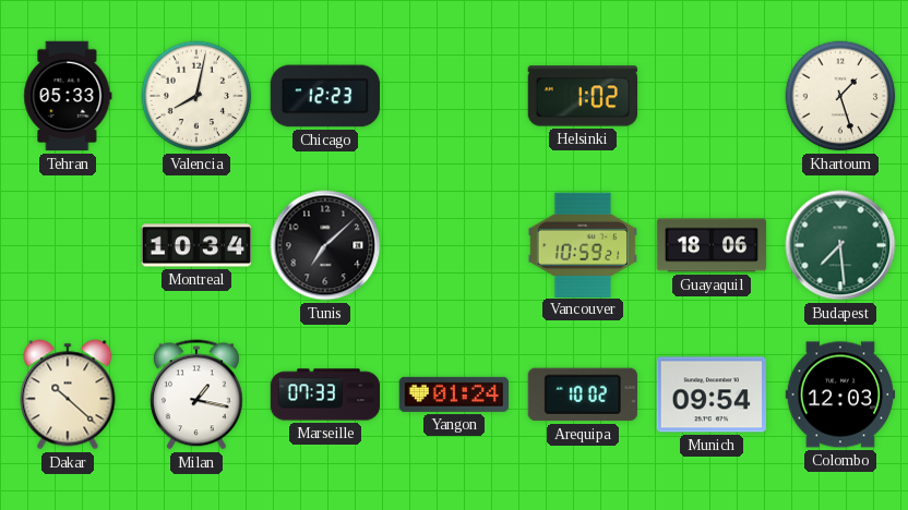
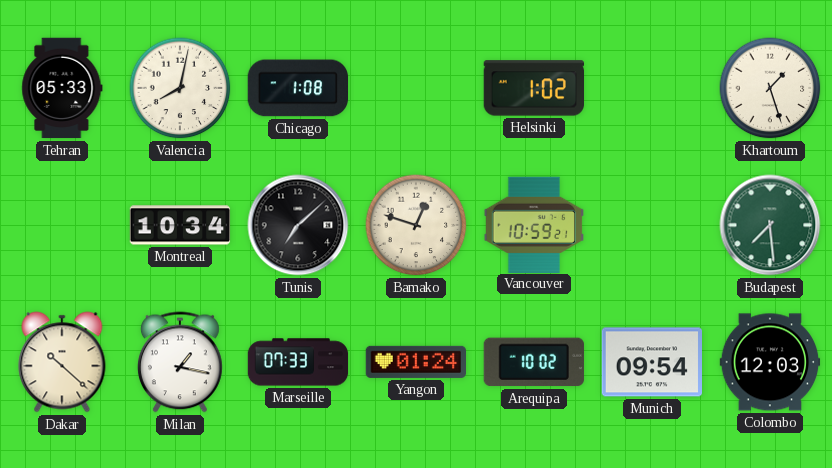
Chicago: 12:23 -> 1:08
Bamako: none -> 12:48
Guayaquil: 18:06 -> none
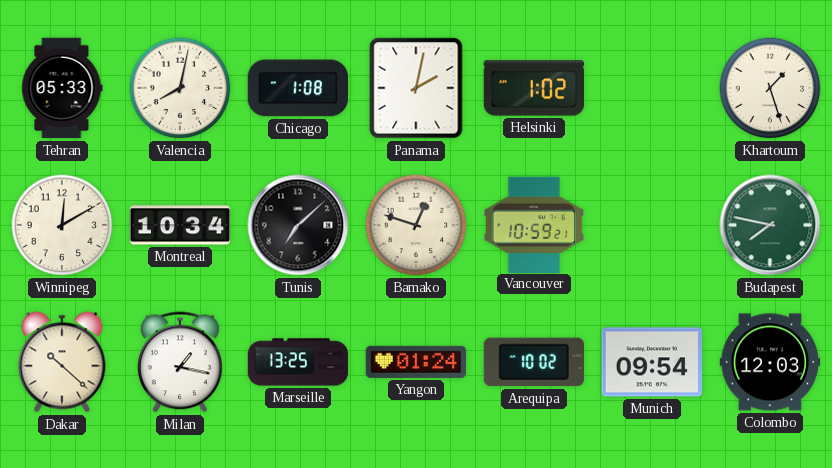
Panama: none -> 2:02
Winnipeg: none -> 12:10
Budapest: 7:29 -> 7:47
Marseille: 07:33 -> 13:25
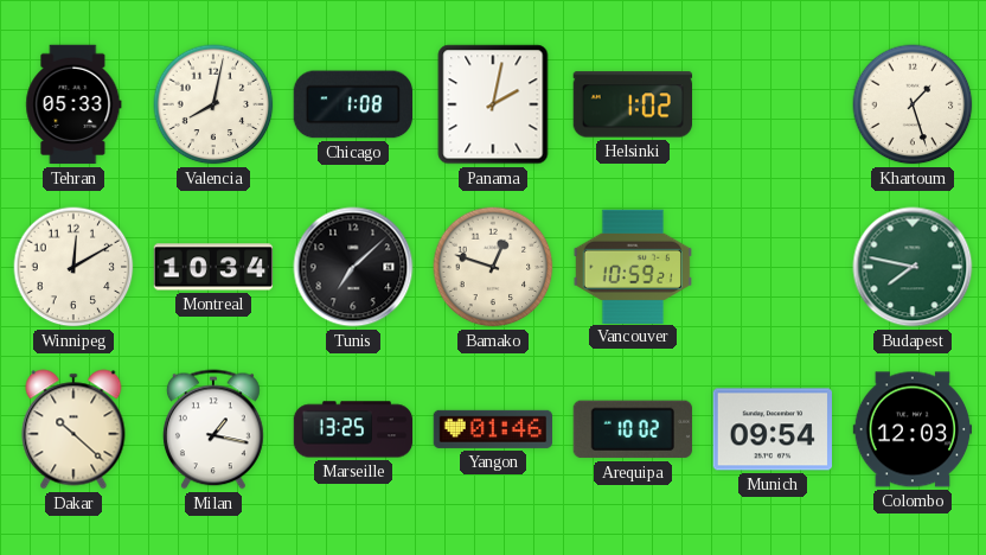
Yangon: 01:24 -> 01:46
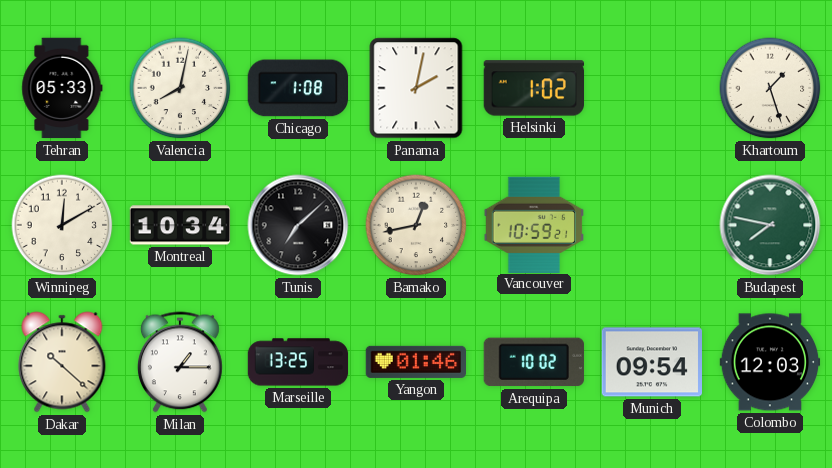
Bamako: 12:48 -> 12:43
Milan: 1:17 -> 1:15
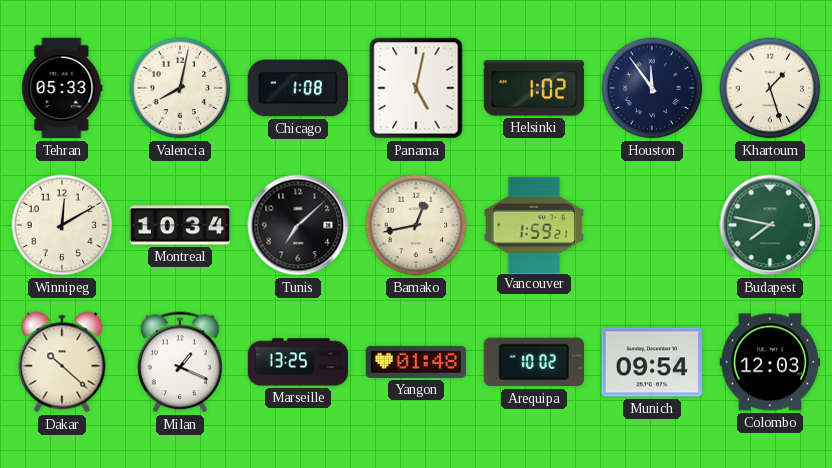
Panama: 2:02 -> 5:02
Houston: none -> 11:54
Vancouver: 10:59 -> 1:59
Milan: 1:15 -> 1:19
Yangon: 01:46 -> 01:48
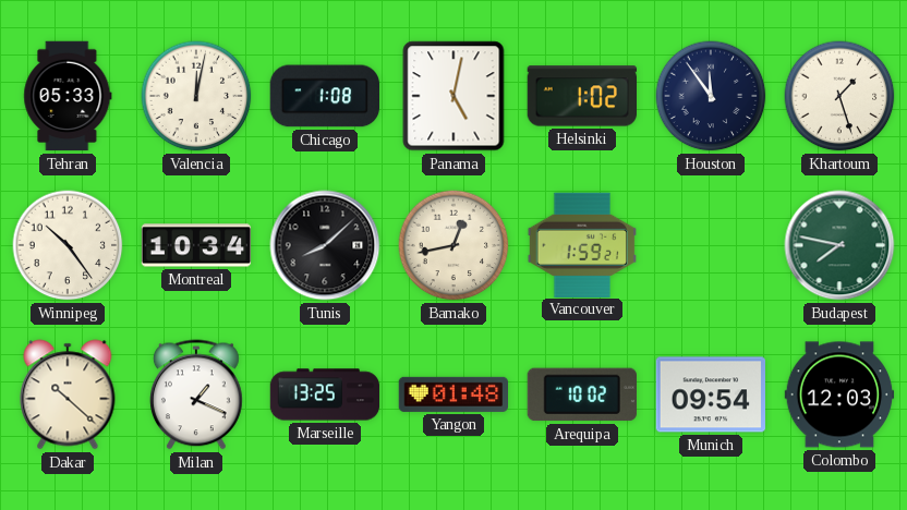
Valencia: 8:02 -> 12:02
Winnipeg: 12:10 -> 10:24
Tunis: 7:08 -> 8:08
